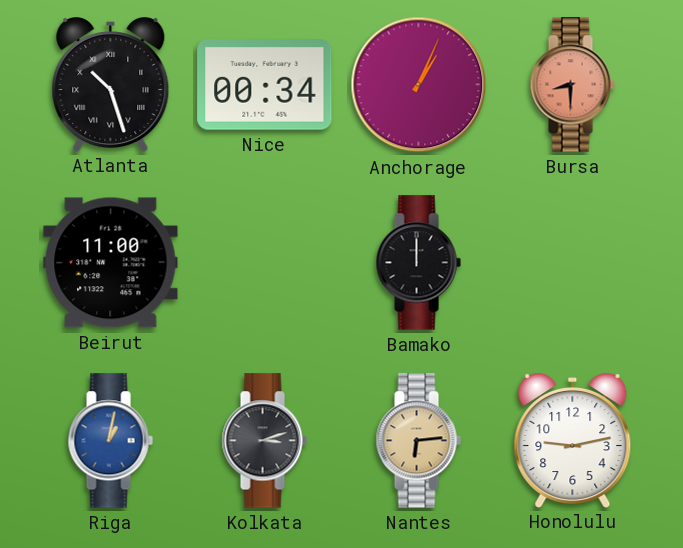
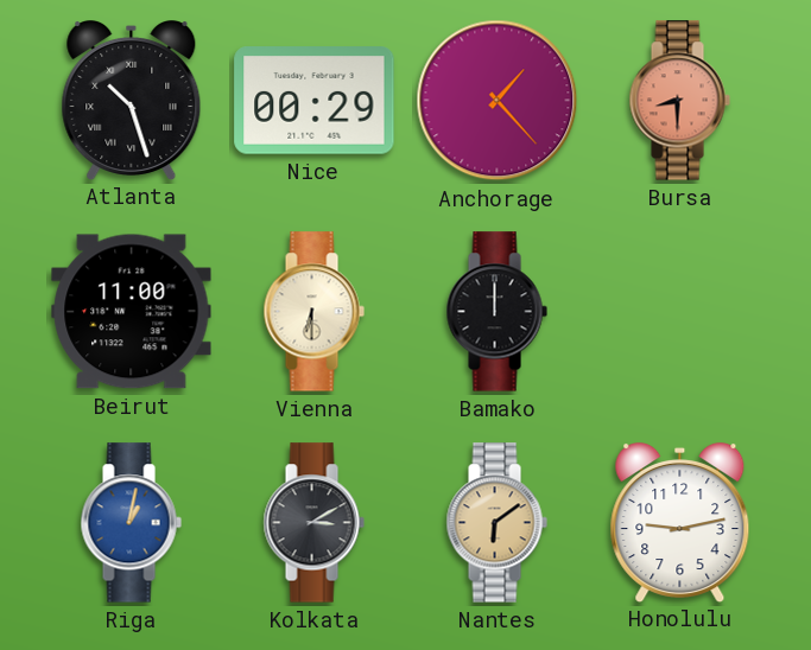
Nice: 00:34 -> 00:29
Anchorage: 1:04 -> 1:23
Vienna: none -> 6:30
Kolkata: 3:12 -> 3:10
Nantes: 6:14 -> 6:09
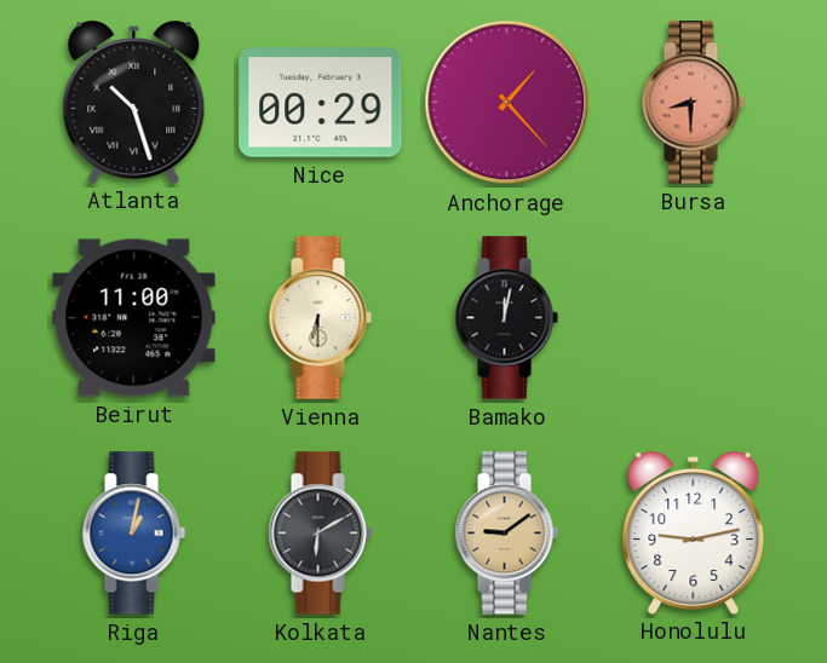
Bamako: 12:00 -> 12:02
Kolkata: 3:10 -> 6:10
Nantes: 6:09 -> 9:09
